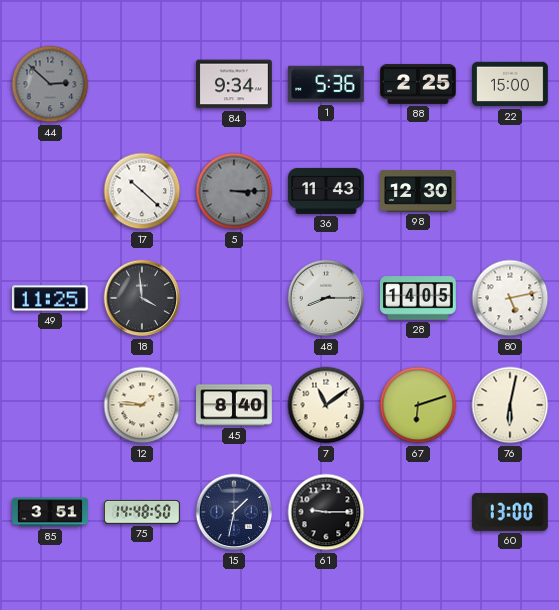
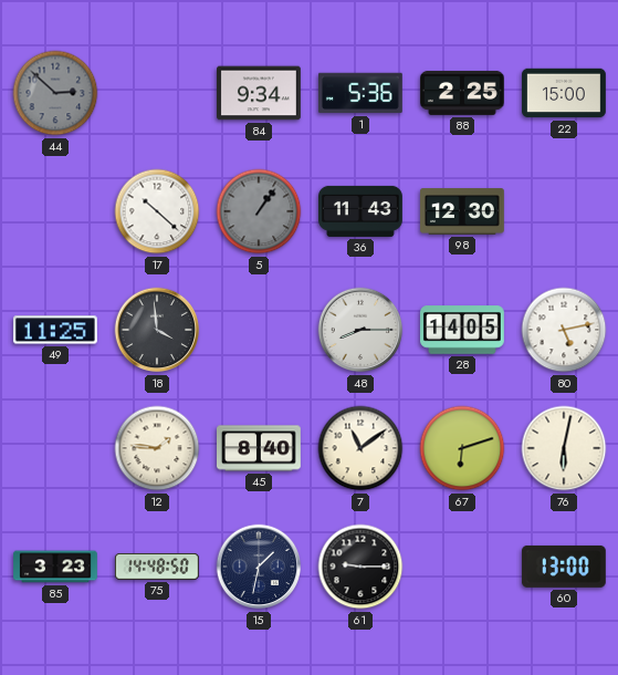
5: 3:15 -> 1:06
85: 3:51 -> 3:23
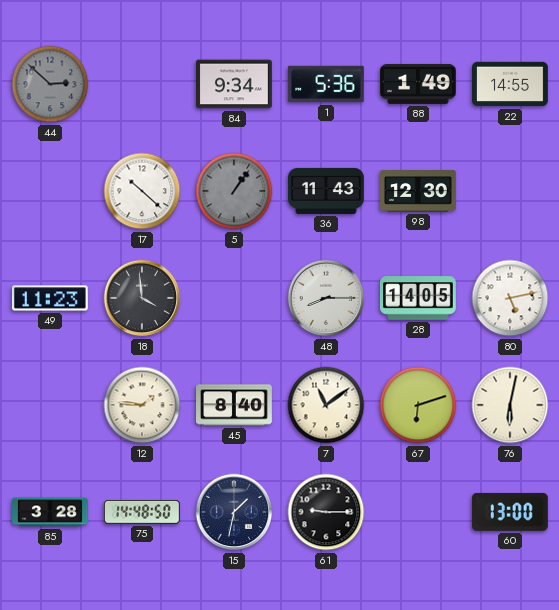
88: 2:25 -> 1:49
22: 15:00 -> 14:55
49: 11:25 -> 11:23
85: 3:23 -> 3:28
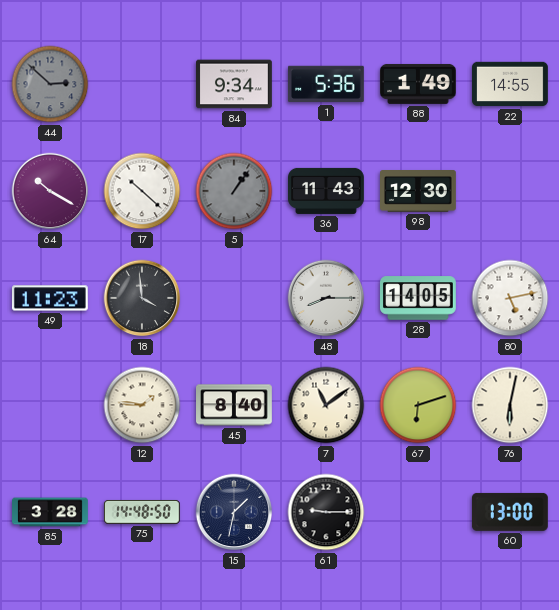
64: none -> 10:20
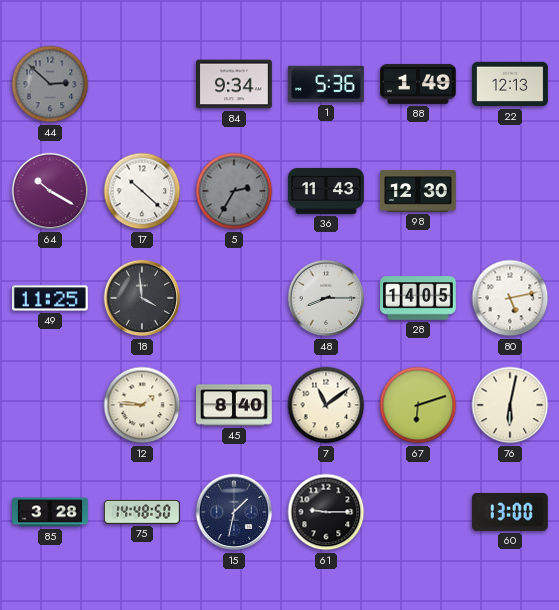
22: 14:55 -> 12:13
5: 1:06 -> 2:35
49: 11:23 -> 11:25
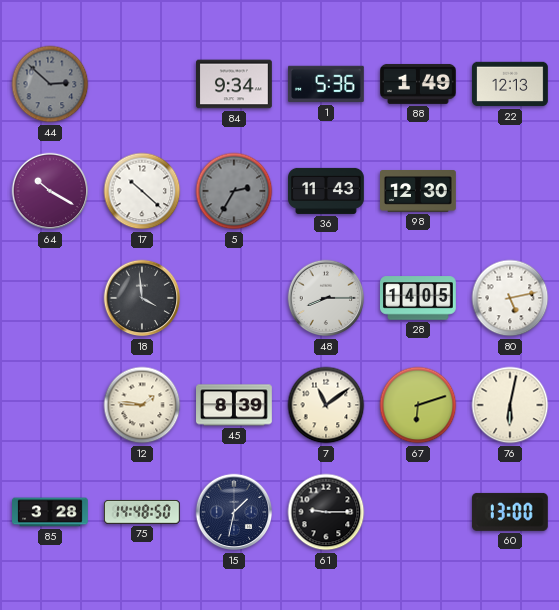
49: 11:25 -> none
45: 8:40 -> 8:39
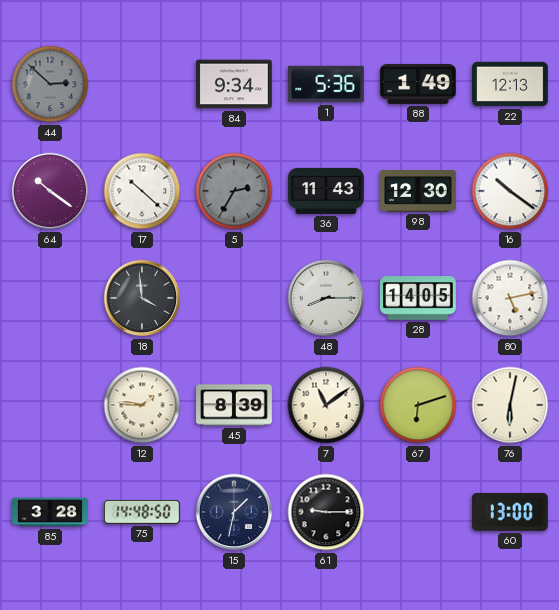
64: 10:20 -> 10:21
16: none -> 10:21
